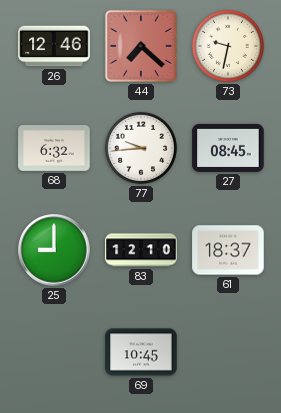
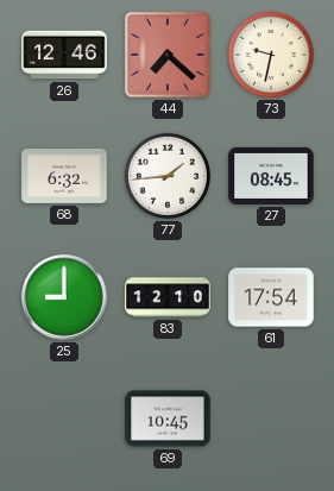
77: 9:44 -> 1:44
61: 18:37 -> 17:54
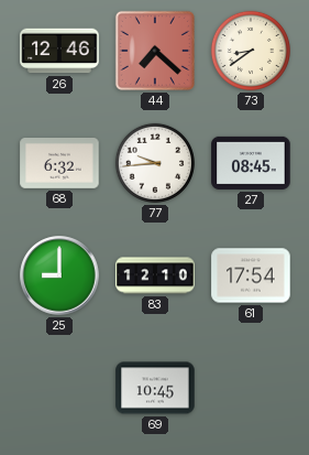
73: 9:32 -> 8:39
77: 1:44 -> 9:44
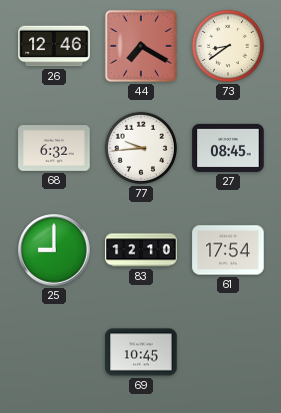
44: 7:22 -> 7:20
